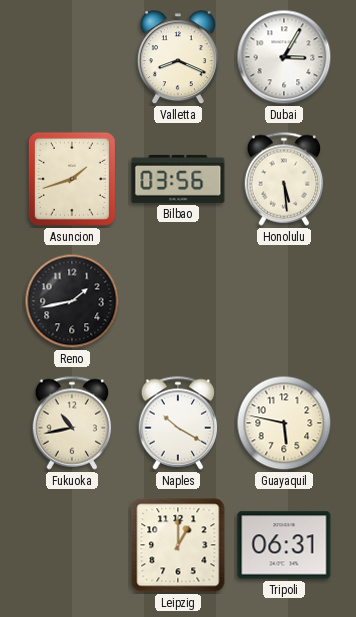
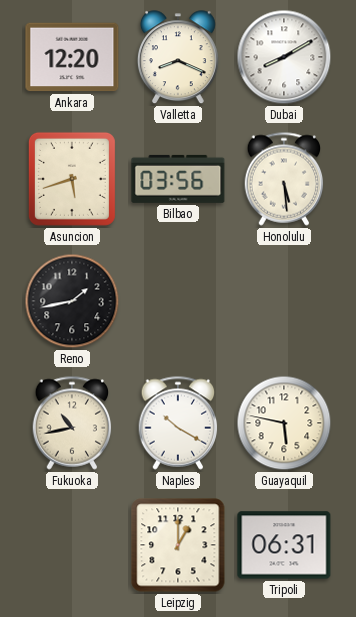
Ankara: none -> 12:20
Dubai: 3:05 -> 8:10
Asuncion: 1:42 -> 5:42
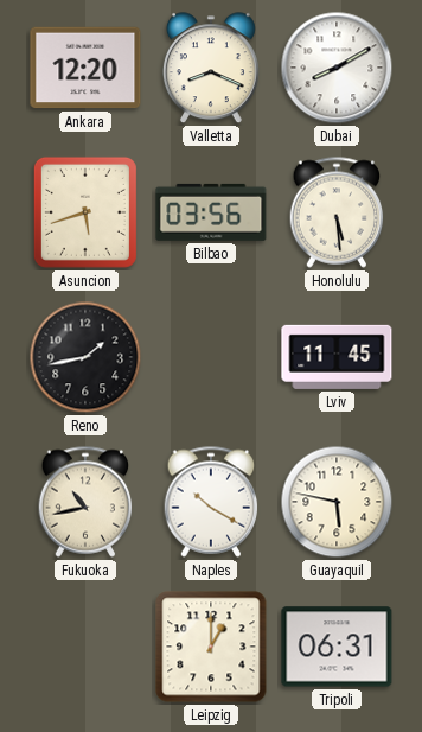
Lviv: none -> 11:45
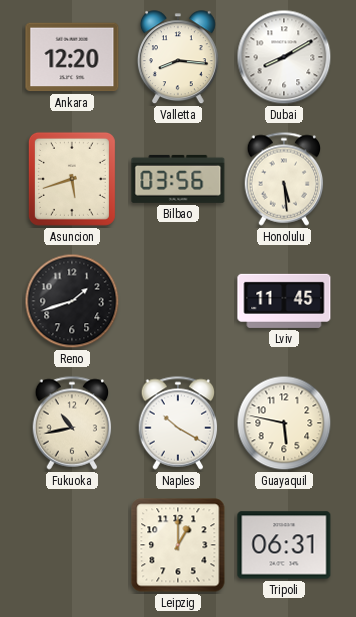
Valletta: 8:19 -> 8:16
Reno: 1:43 -> 1:42
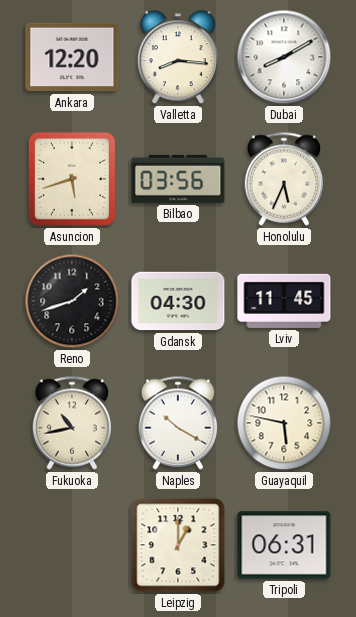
Honolulu: 5:29 -> 5:34
Gdansk: none -> 04:30
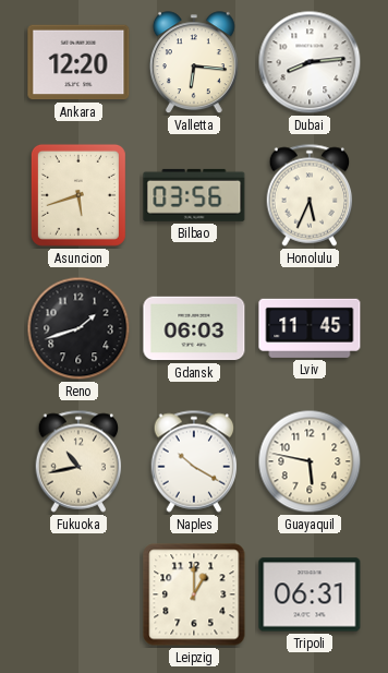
Valletta: 8:16 -> 6:16
Dubai: 8:10 -> 8:14
Gdansk: 04:30 -> 06:03
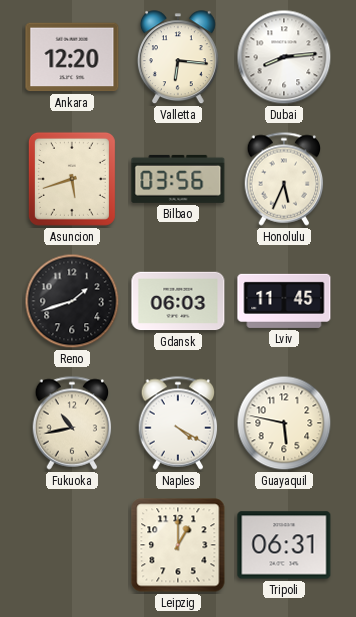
Naples: 10:20 -> 4:20
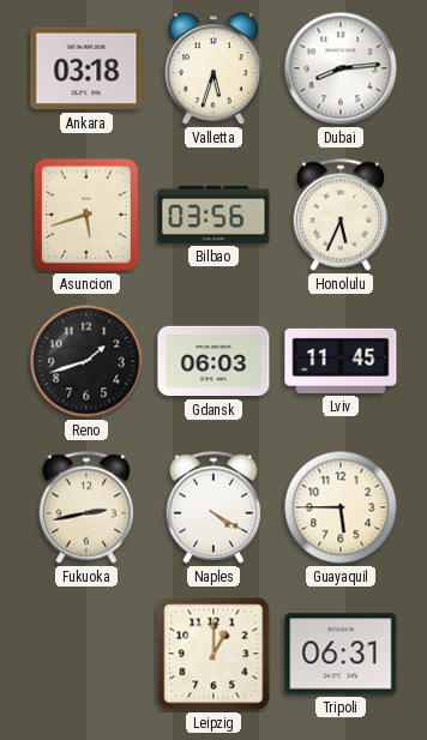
Ankara: 12:20 -> 03:18
Valletta: 6:16 -> 5:33
Fukuoka: 10:43 -> 2:43
Guayaquil: 5:47 -> 5:45
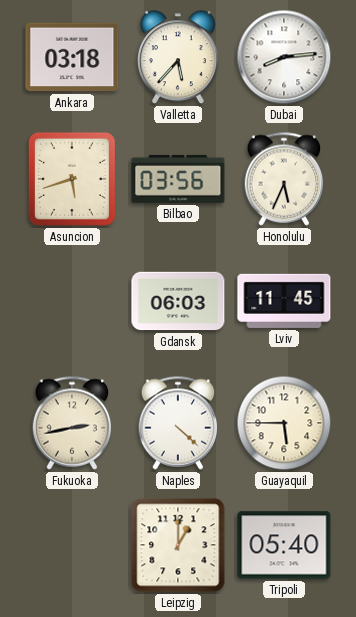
Valletta: 5:33 -> 5:37
Reno: 1:42 -> none
Naples: 4:20 -> 4:22
Tripoli: 06:31 -> 05:40
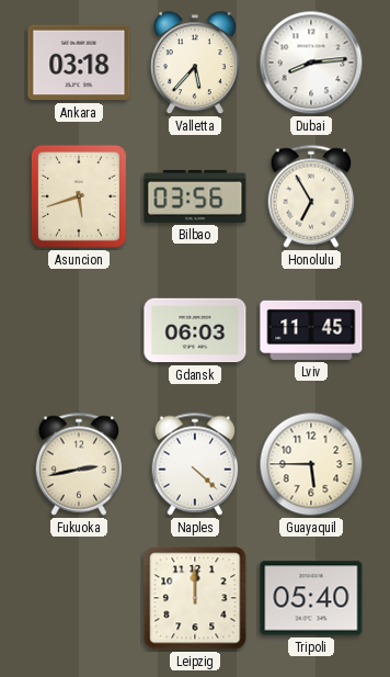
Honolulu: 5:34 -> 6:55
Leipzig: 1:00 -> 12:00
